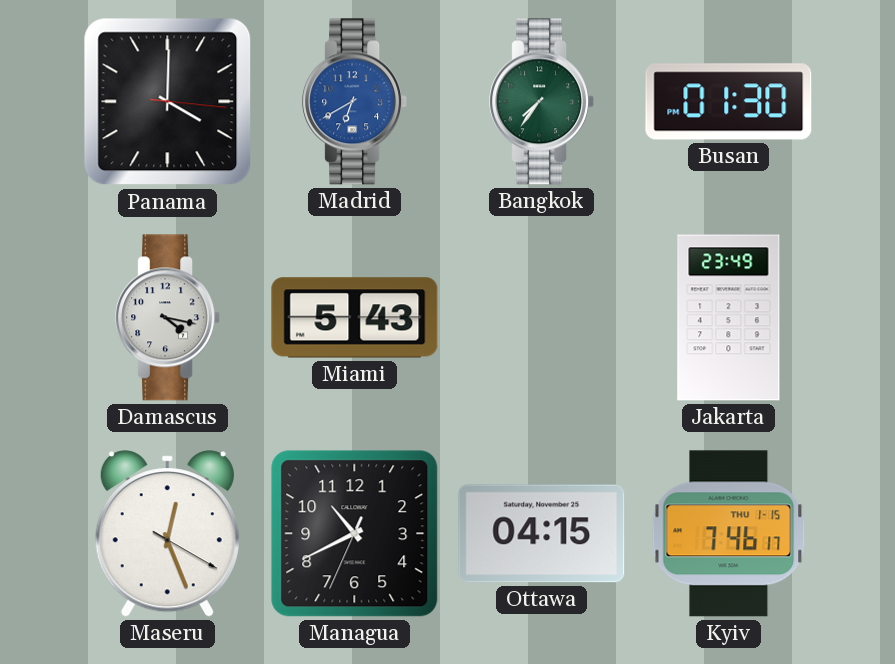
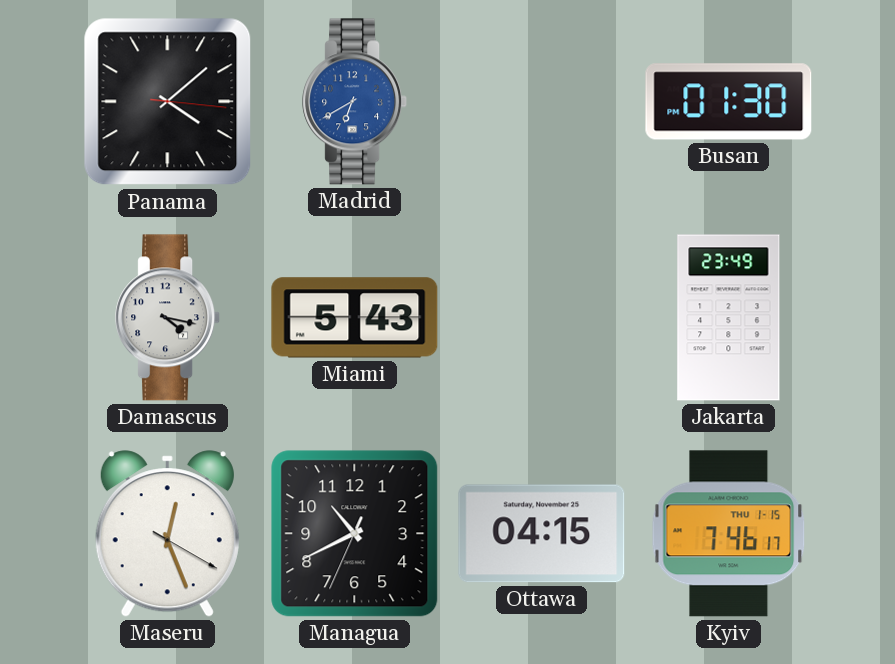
Panama: 4:00 -> 4:08
Bangkok: 7:36 -> none
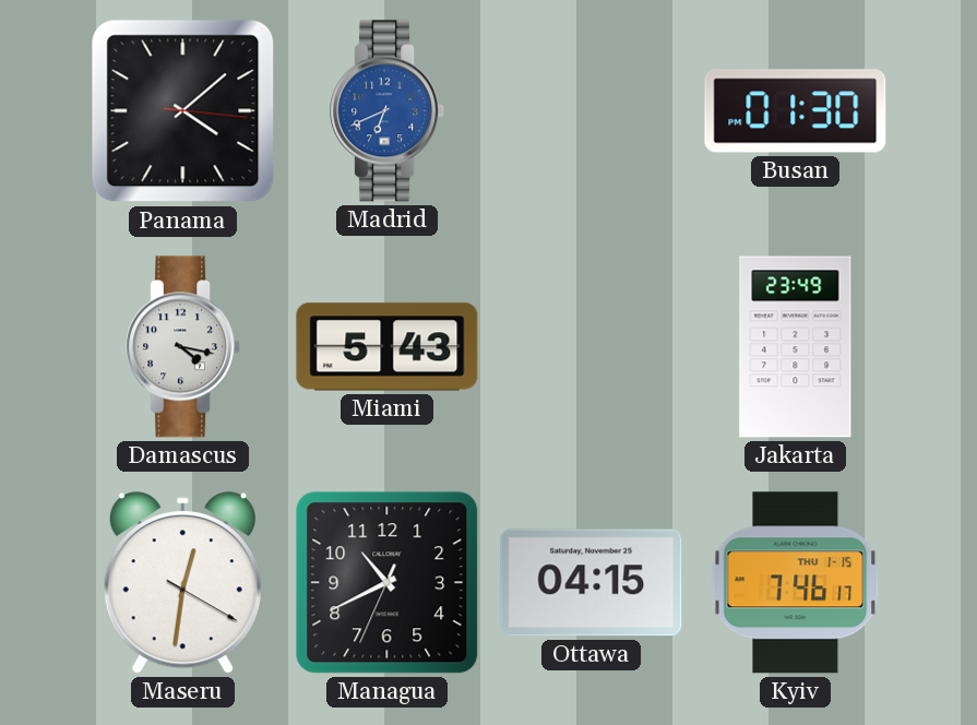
Madrid: 6:40 -> 6:41
Maseru: 12:26 -> 12:31
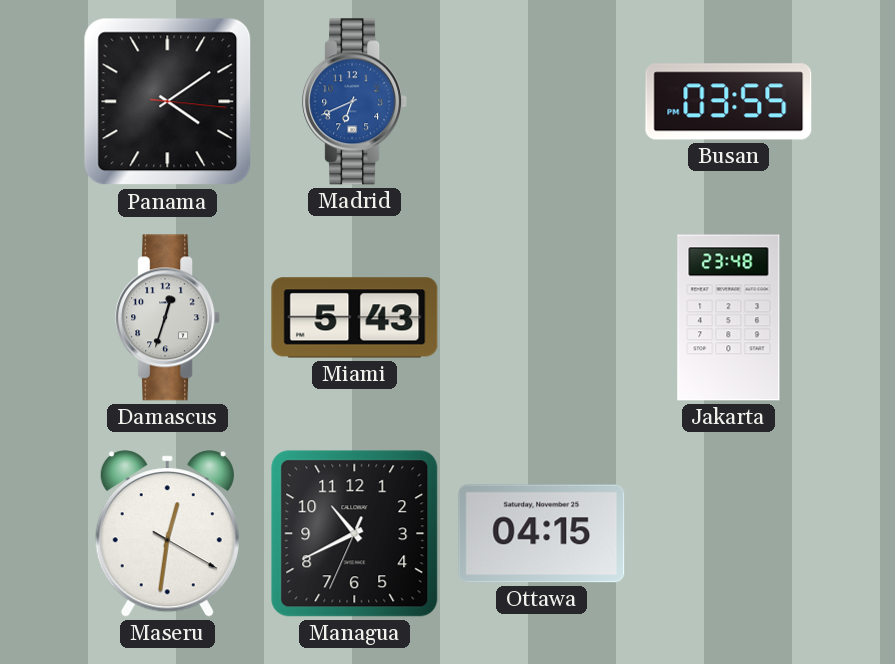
Panama: 4:08 -> 4:09
Busan: 01:30 -> 03:55
Damascus: 4:17 -> 12:33
Jakarta: 23:49 -> 23:48
Kyiv: 7:46 -> none
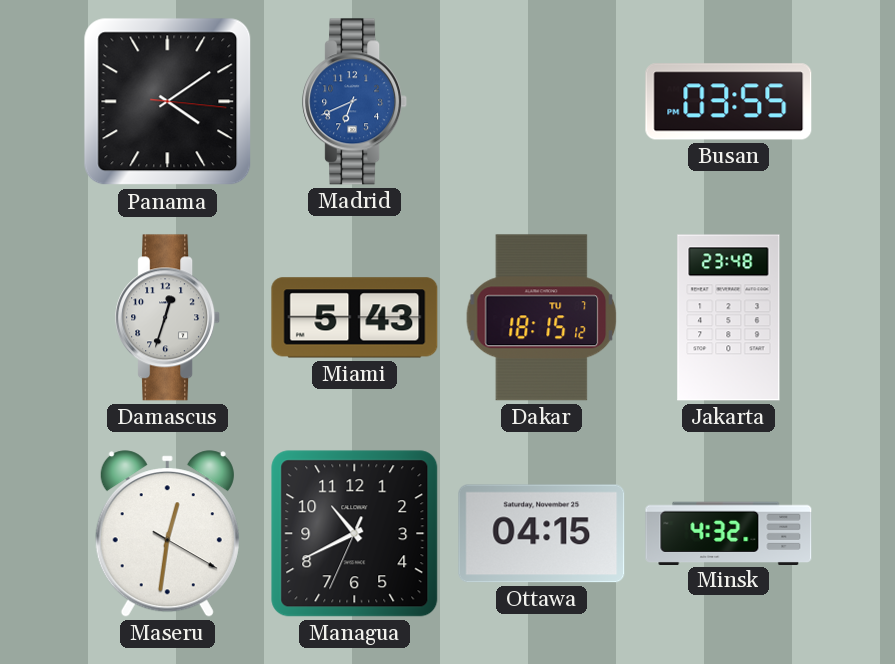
Dakar: none -> 18:15
Minsk: none -> 4:32
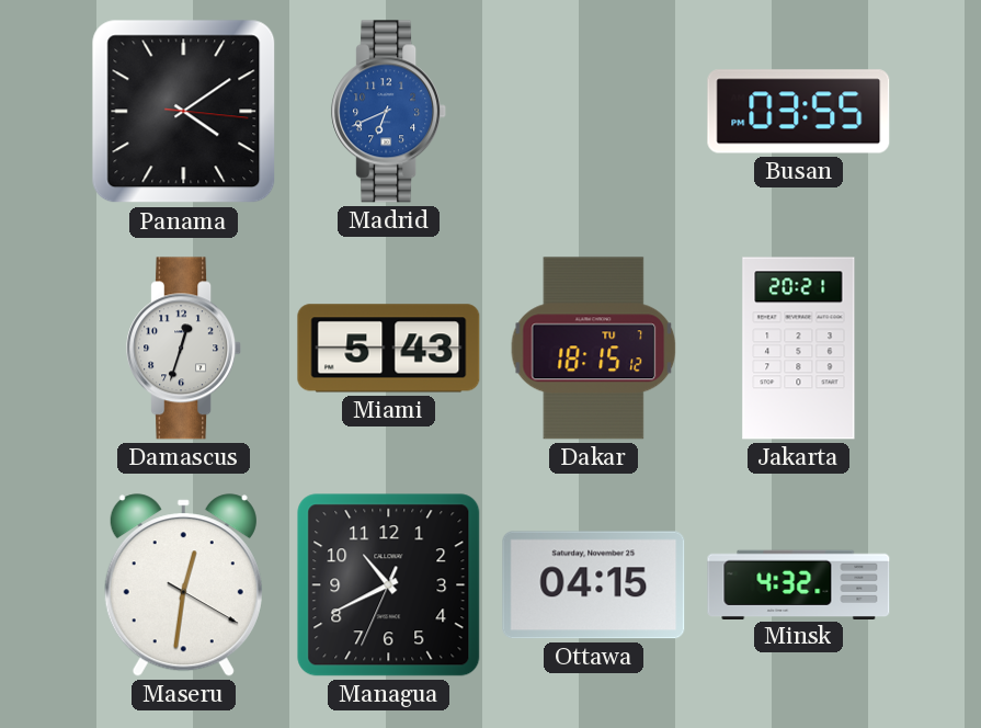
Jakarta: 23:48 -> 20:21
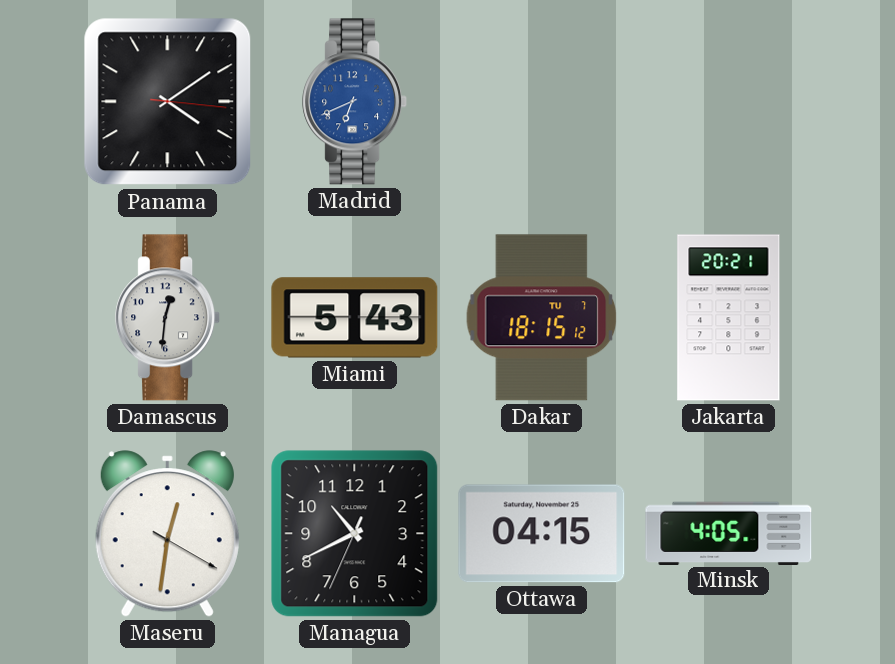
Busan: 03:55 -> none
Damascus: 12:33 -> 12:31
Minsk: 4:32 -> 4:05
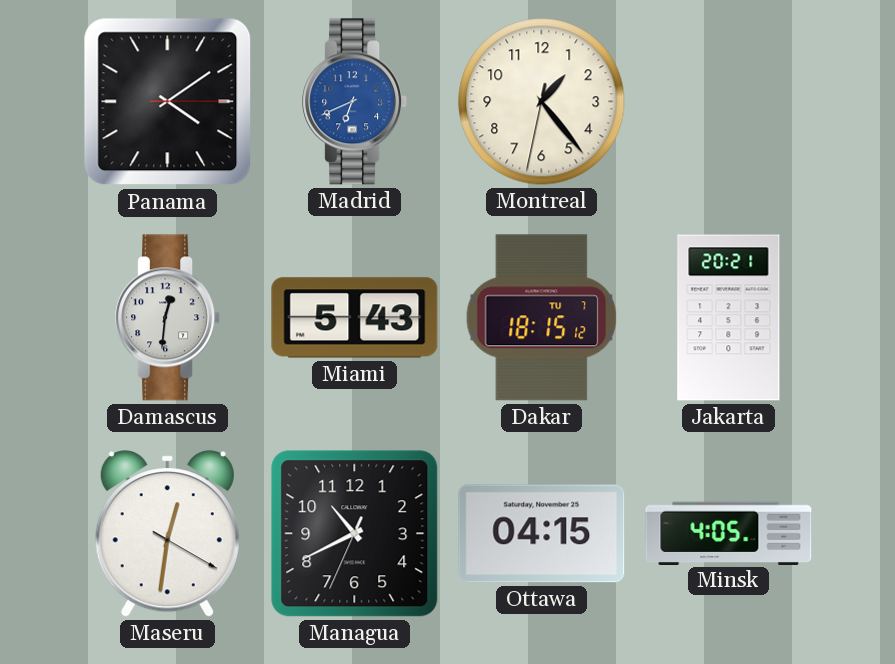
Panama: 4:09:16 -> 4:09:15
Montreal: none -> 1:23
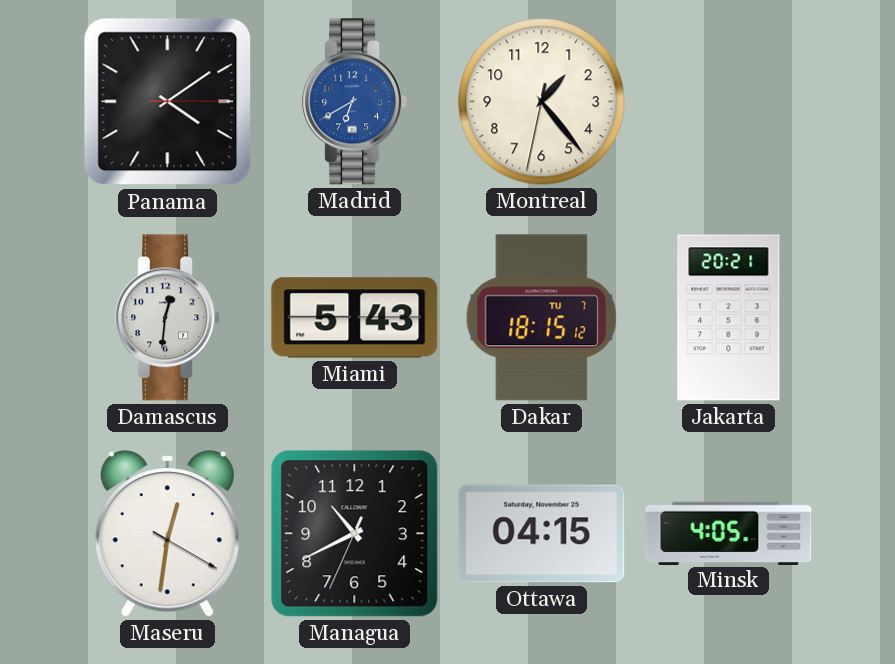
Madrid: 6:41 -> 6:40
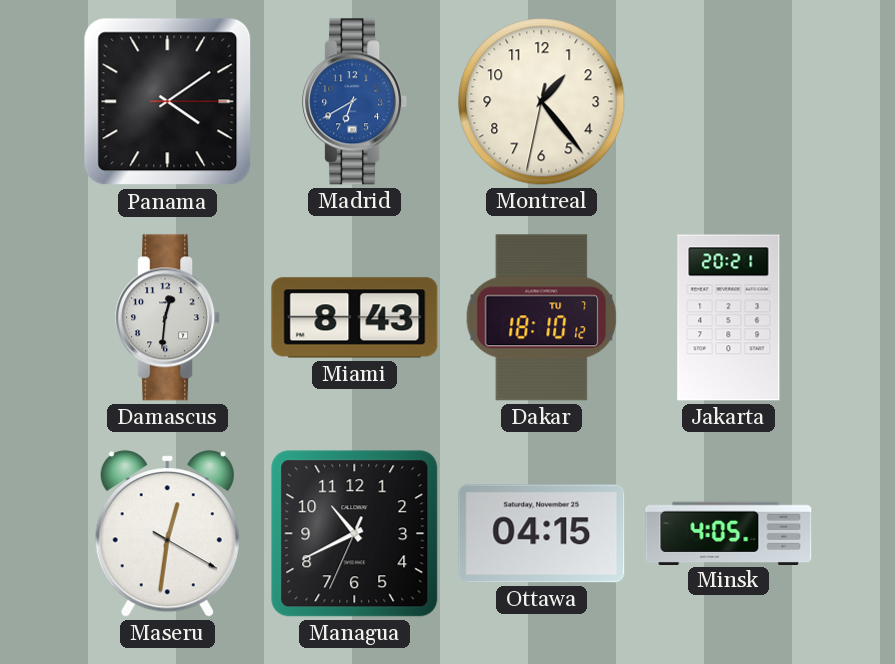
Miami: 5:43 -> 8:43
Dakar: 18:15 -> 18:10
